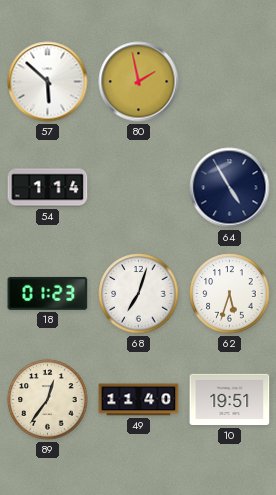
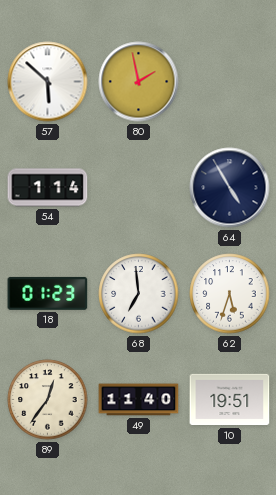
68: 7:03 -> 6:59
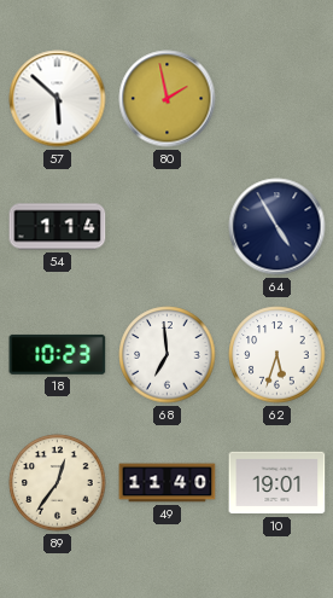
18: 01:23 -> 10:23
10: 19:51 -> 19:01
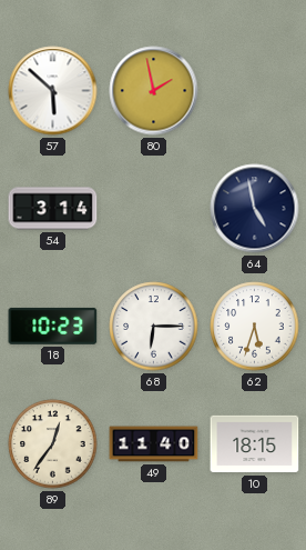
54: 1:14 -> 3:14
64: 4:55 -> 4:58
68: 6:59 -> 6:15
10: 19:01 -> 18:15
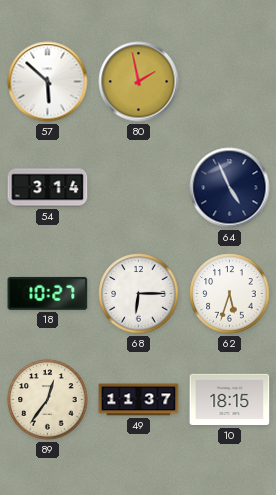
64: 4:58 -> 4:56
18: 10:23 -> 10:27
49: 11:40 -> 11:37
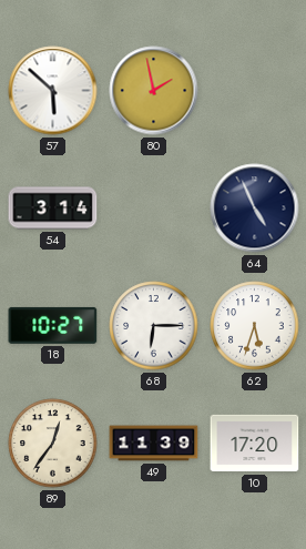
49: 11:37 -> 11:39
10: 18:15 -> 17:20
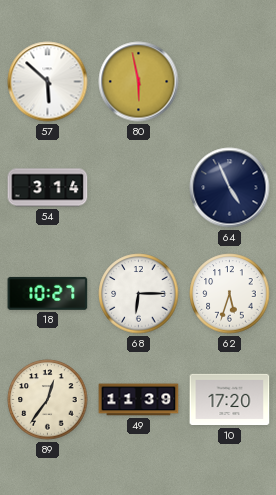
80: 1:58 -> 5:58
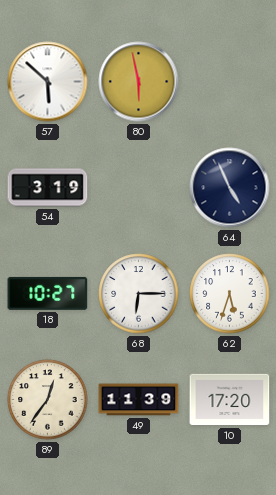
54: 3:14 -> 3:19
